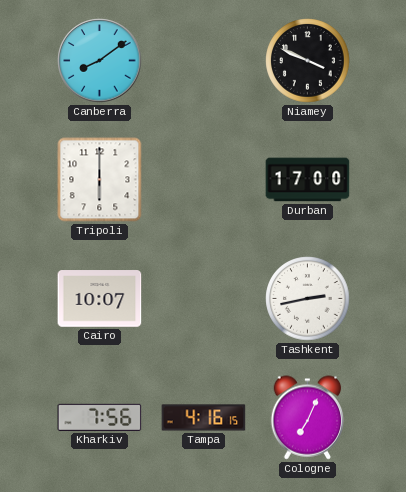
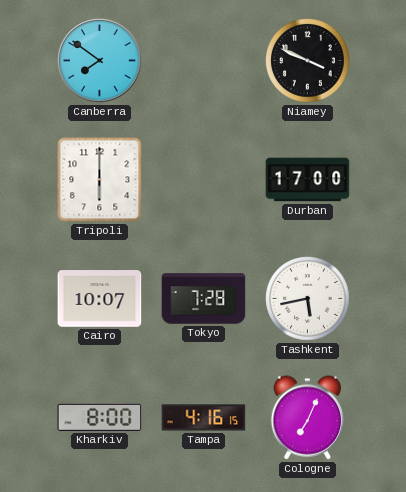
Canberra: 8:09 -> 7:51
Tokyo: none -> 7:28
Tashkent: 2:43 -> 5:43
Kharkiv: 7:56 -> 8:00
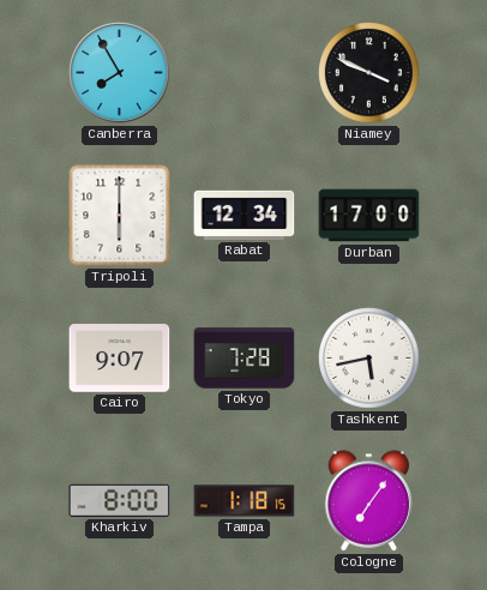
Canberra: 7:51 -> 7:55
Rabat: none -> 12:34
Cairo: 10:07 -> 9:07
Tampa: 4:16 -> 1:18
Cologne: 7:04 -> 7:06
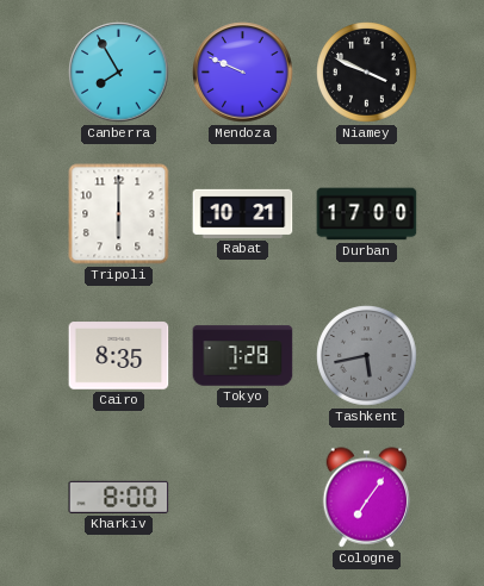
Mendoza: none -> 9:49
Rabat: 12:34 -> 10:21
Cairo: 9:07 -> 8:35
Tashkent dial: white -> grey
Tampa: 1:18 -> none
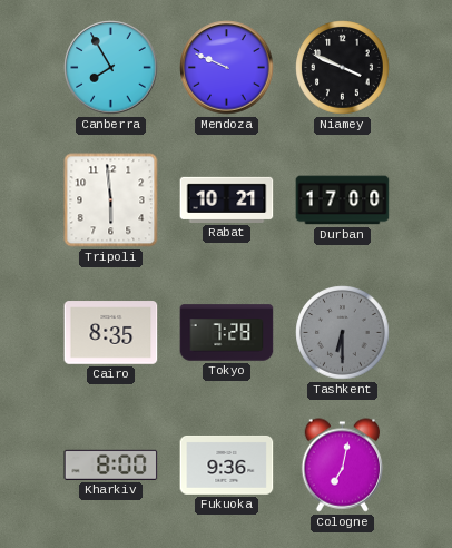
Tripoli: 6:00 -> 5:59
Tashkent: 5:43 -> 6:30
Fukuoka: none -> 9:36
Cologne: 7:06 -> 7:02
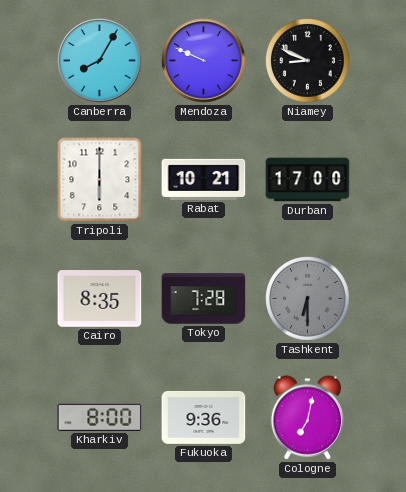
Canberra: 7:55 -> 8:05
Niamey: 3:49 -> 8:49
Tripoli: 5:59 -> 6:00
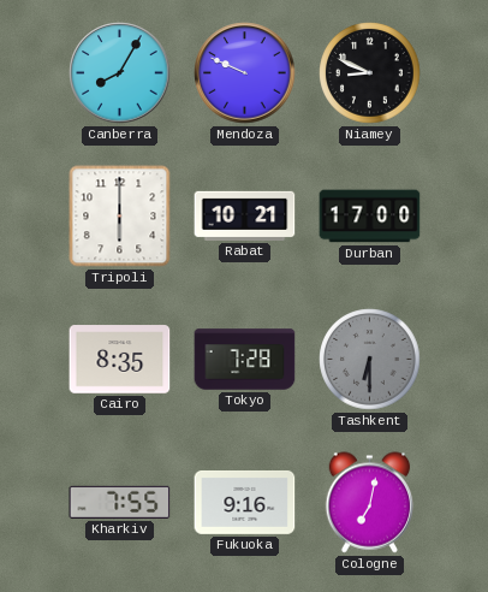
Kharkiv: 8:00 -> 7:55
Fukuoka: 9:36 -> 9:16
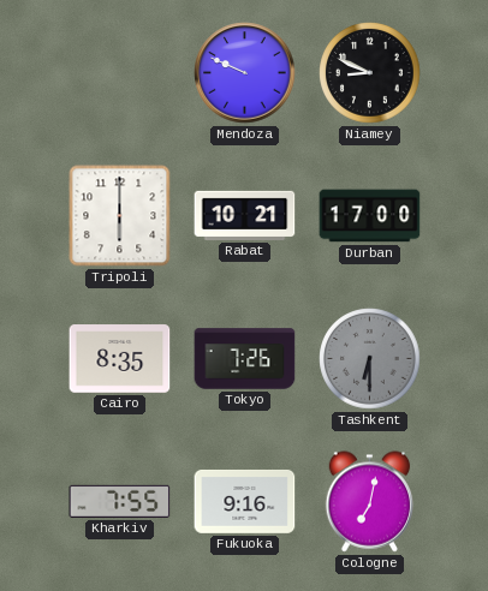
Canberra: 8:05 -> none
Tokyo: 7:28 -> 7:26
